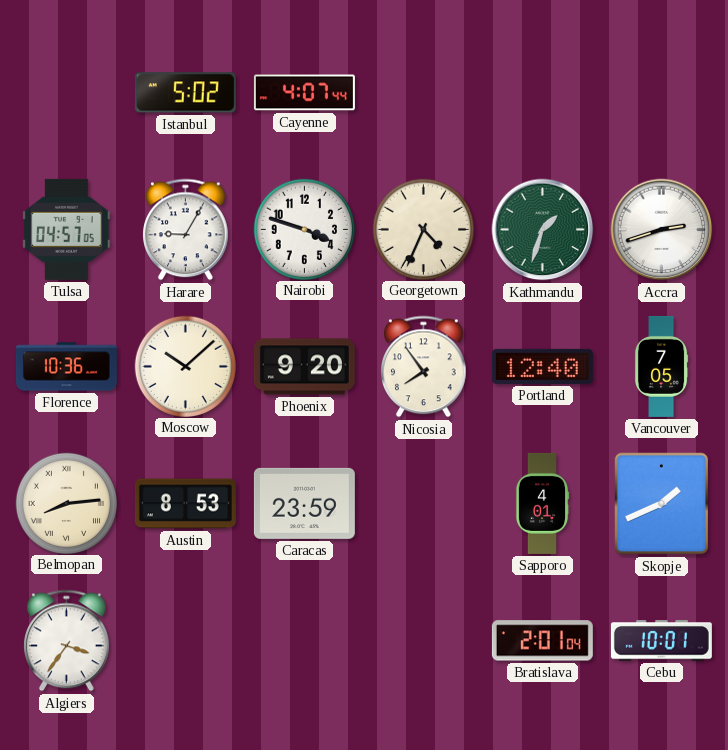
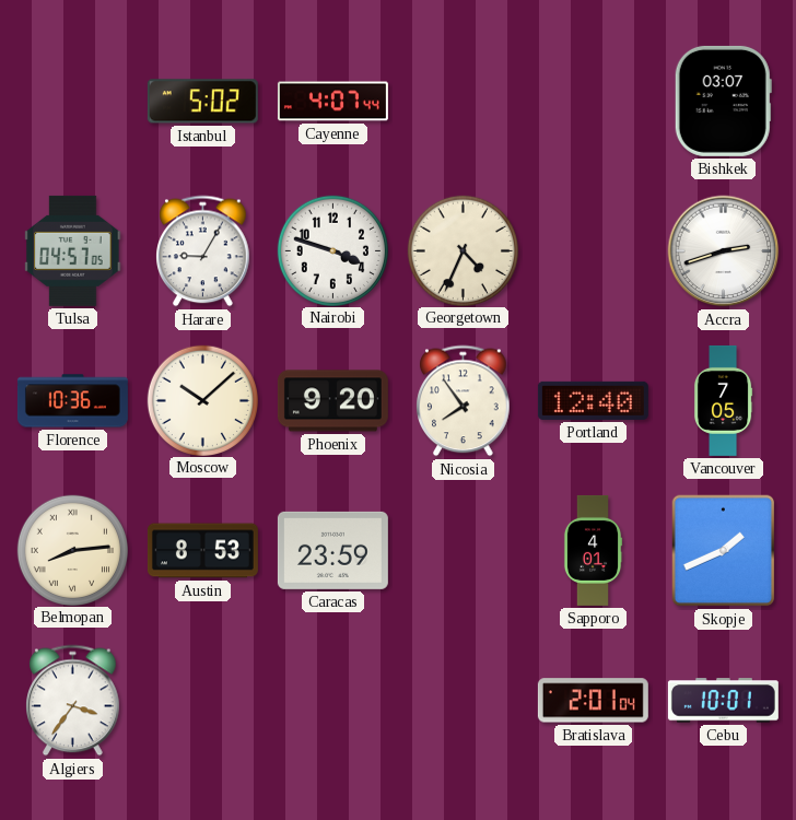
Bishkek: none -> 03:07
Kathmandu: 1:33 -> none
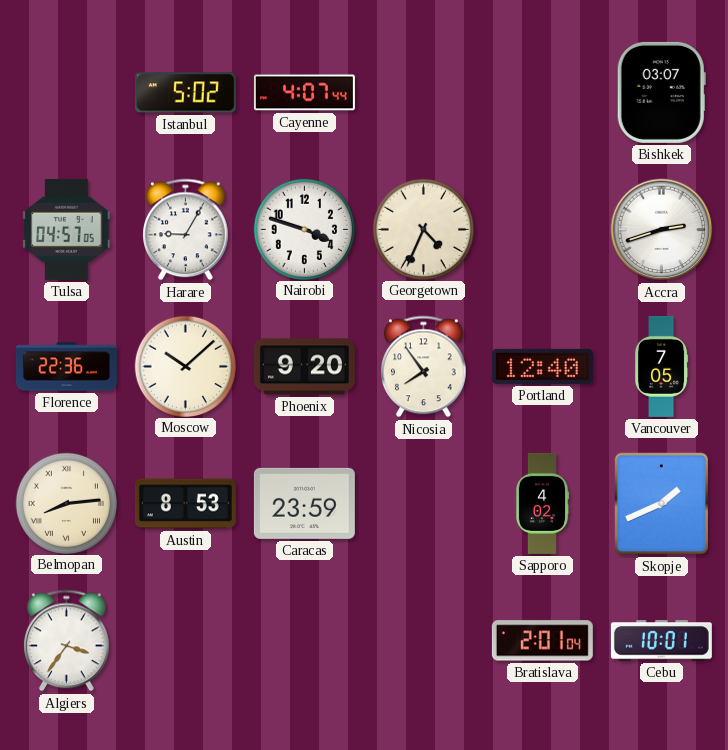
Florence: 10:36 -> 22:36
Sapporo: 4:01 -> 4:02
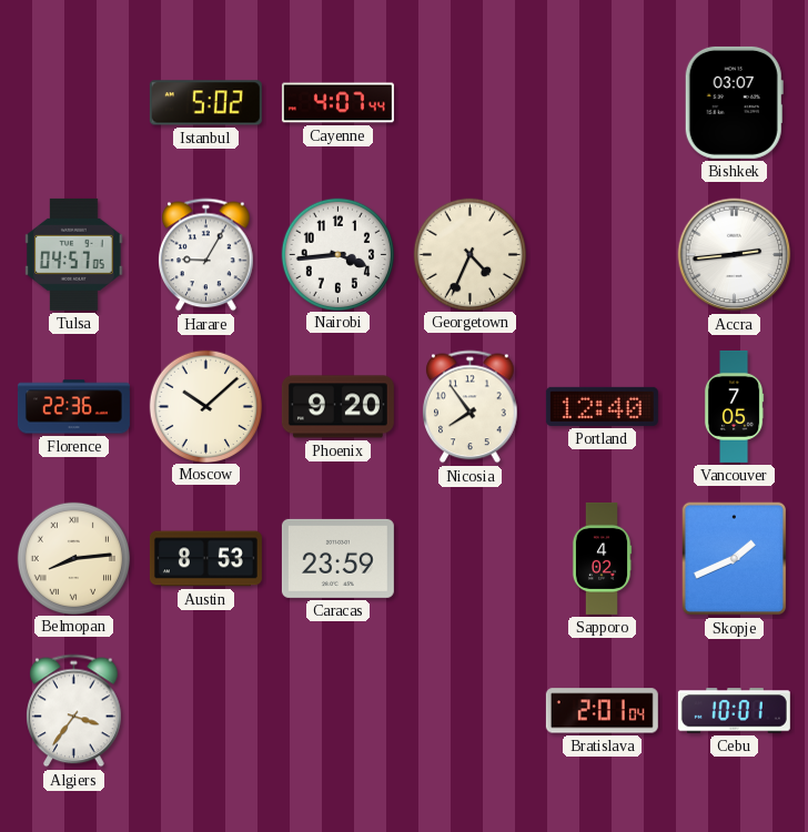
Nairobi: 3:48 -> 3:44
Accra: 2:42 -> 2:44
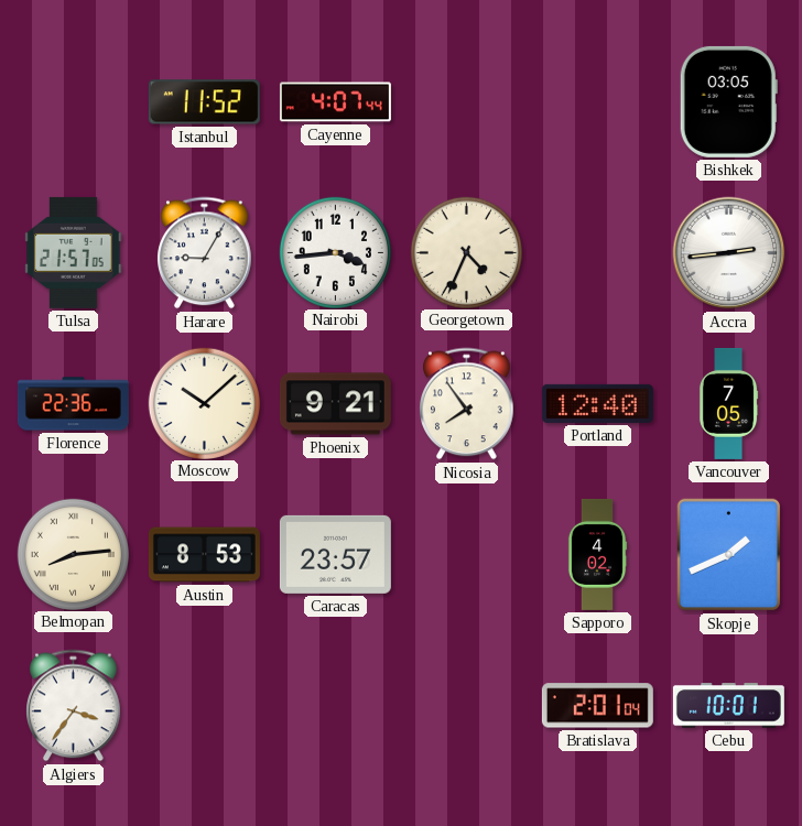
Istanbul: 5:02 -> 11:52
Bishkek: 03:07 -> 03:05
Tulsa: 04:57 -> 21:57
Phoenix: 9:20 -> 9:21
Caracas: 23:59 -> 23:57
